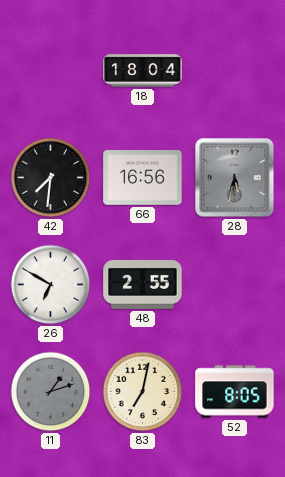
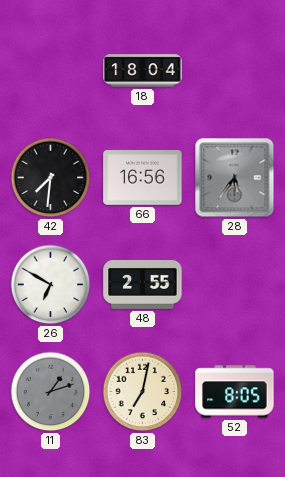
28: 5:32 -> 5:36
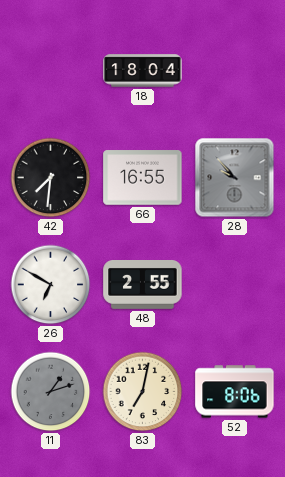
66: 16:56 -> 16:55
28: 5:36 -> 9:53
52: 8:05 -> 8:06
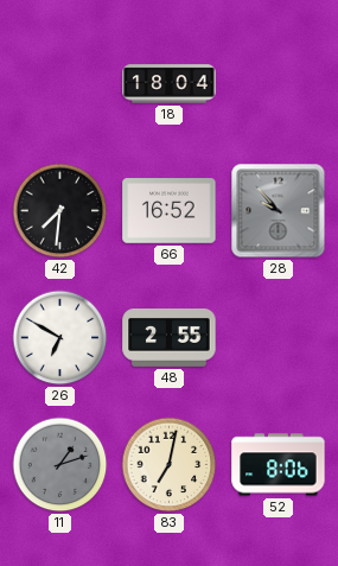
66: 16:55 -> 16:52
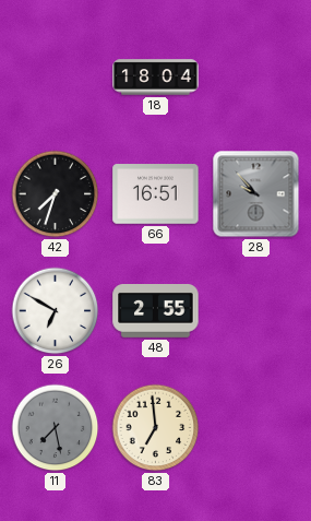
42: 7:31 -> 7:33
66: 16:52 -> 16:51
11: 1:12 -> 7:28
83: 7:02 -> 6:59
52: 8:06 -> none
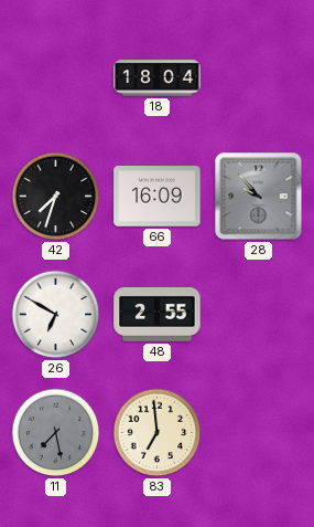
66: 16:51 -> 16:09
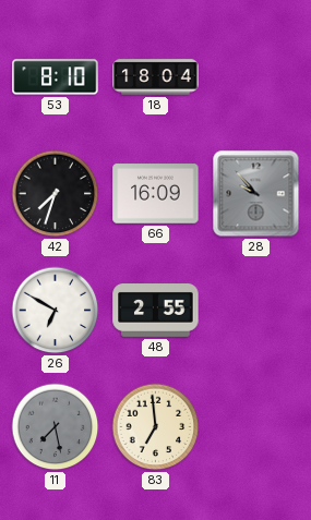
53: none -> 8:10
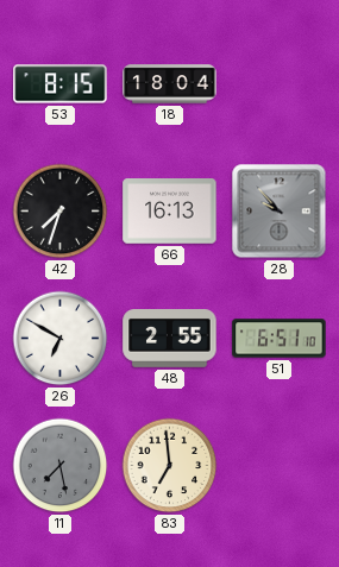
53: 8:10 -> 8:15
66: 16:09 -> 16:13
51: none -> 6:51
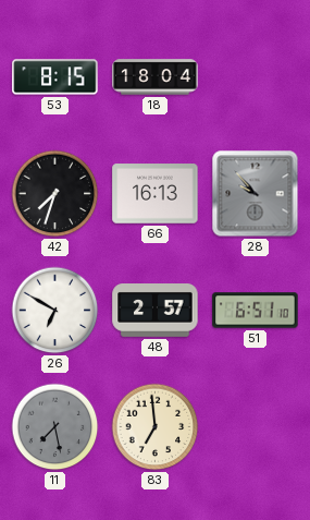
48: 2:55 -> 2:57
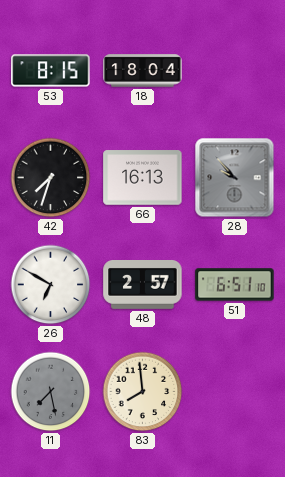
83: 6:59 -> 7:59
